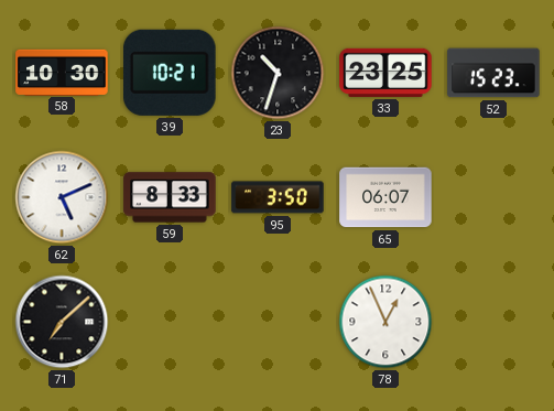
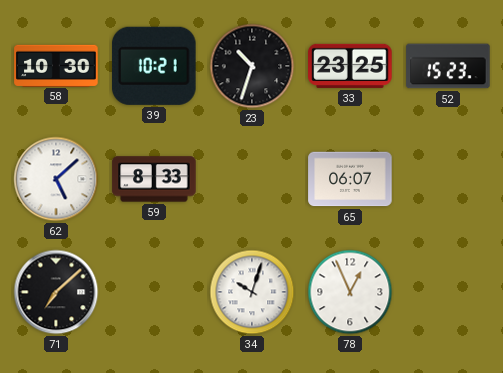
62: 5:11 -> 5:08
95: 3:50 -> none
34: none -> 10:03
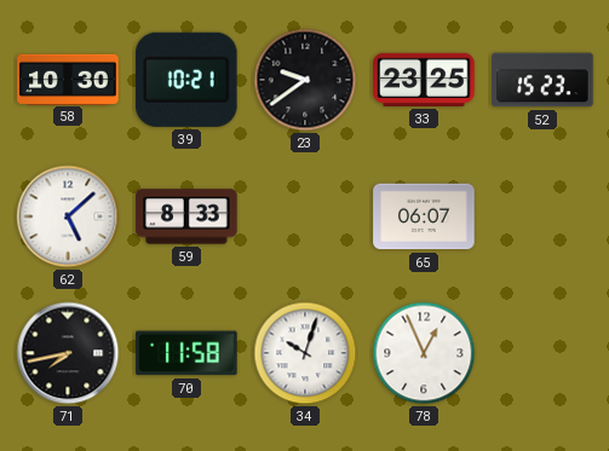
23: 10:33 -> 9:39
71: 7:08 -> 7:43
70: none -> 11:58
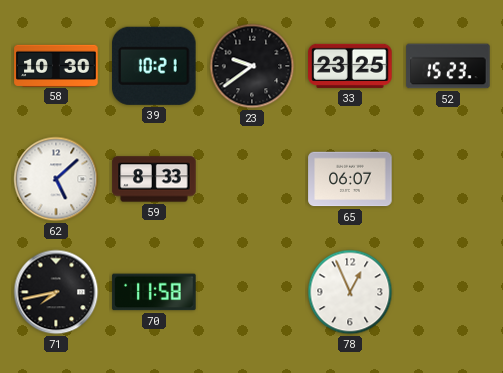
34: 10:03 -> none
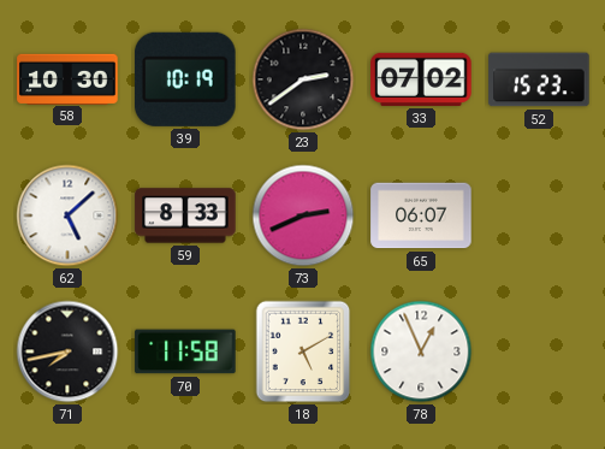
39: 10:21 -> 10:19
23: 9:39 -> 2:39
33: 23:25 -> 07:02
73: none -> 2:41
18: none -> 5:10
